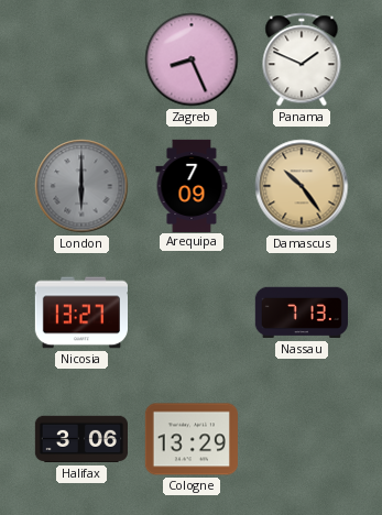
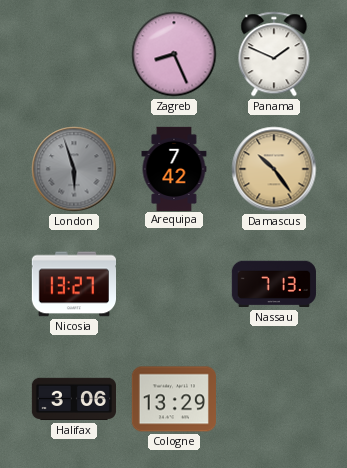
London: 6:00 -> 5:57
Arequipa: 7:09 -> 7:42
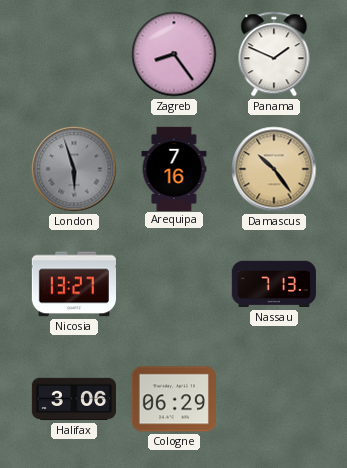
Zagreb: 8:26 -> 8:24
Arequipa: 7:42 -> 7:16
Cologne: 13:29 -> 06:29
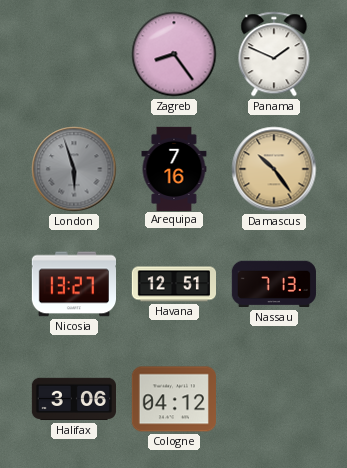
Havana: none -> 12:51
Cologne: 06:29 -> 04:12
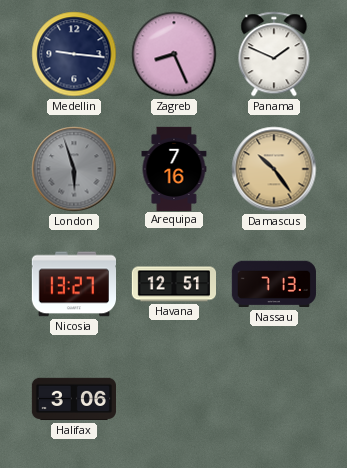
Medellin: none -> 9:16
Zagreb: 8:24 -> 8:26
Cologne: 04:12 -> none
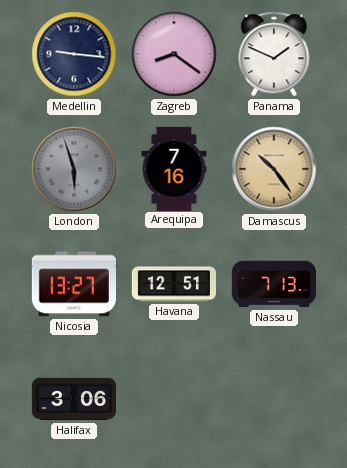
Zagreb: 8:26 -> 8:21
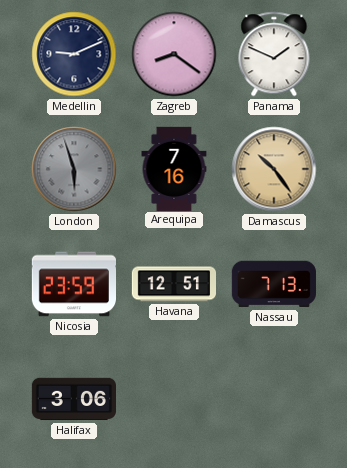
Medellin: 9:16 -> 9:11
Nicosia: 13:27 -> 23:59
